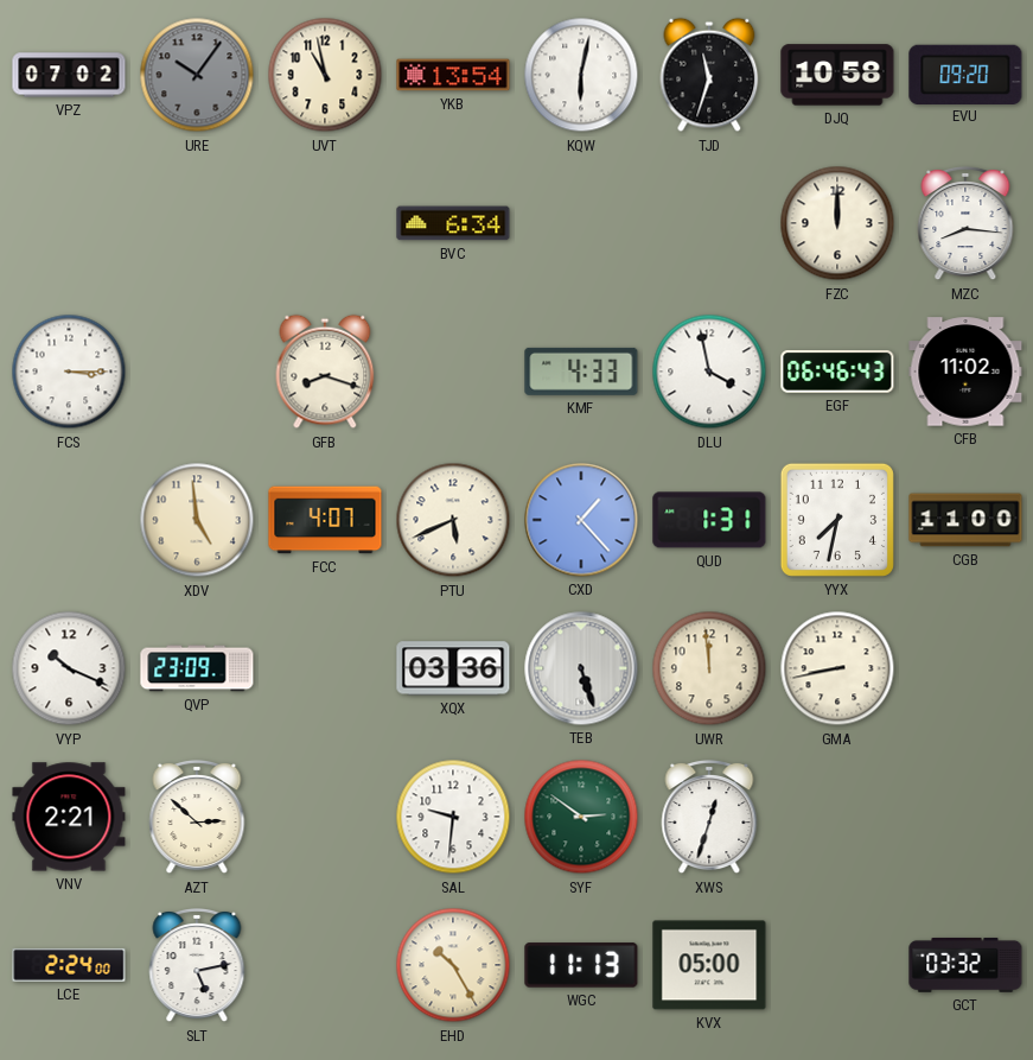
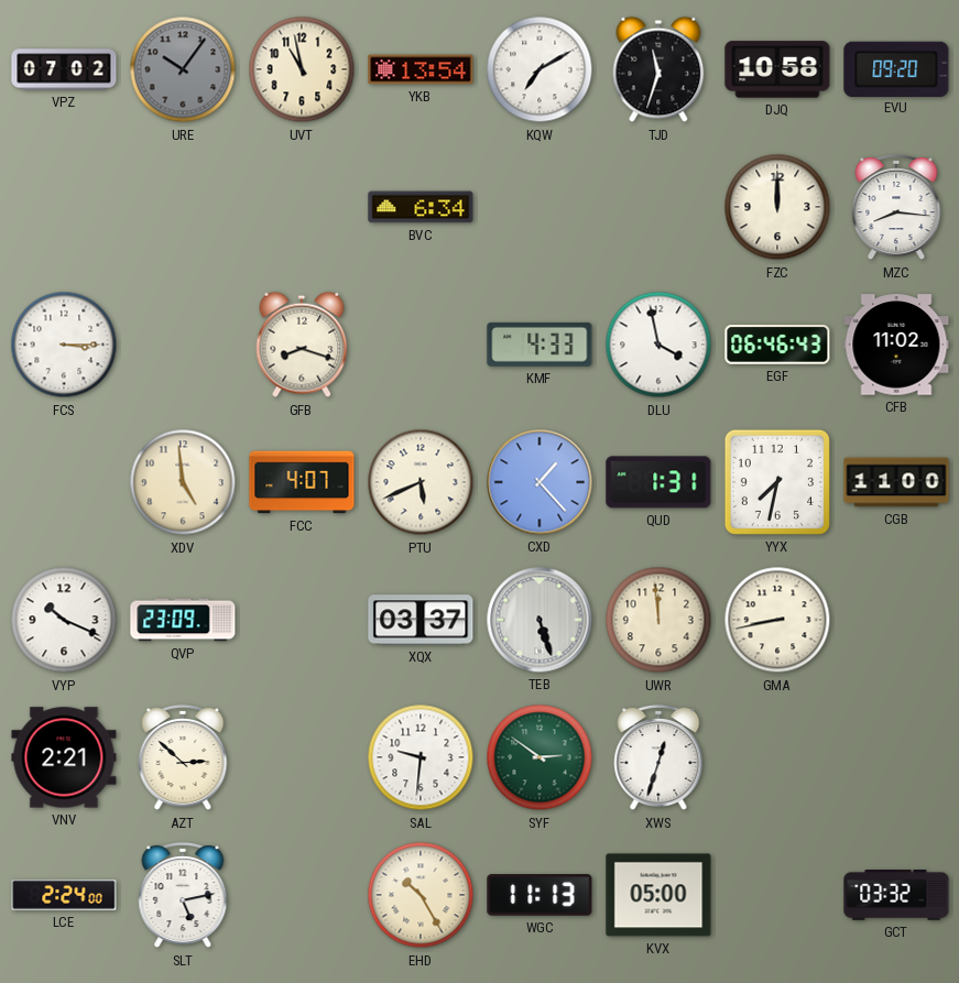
KQW: 6:02 -> 7:10
XQX: 03:36 -> 03:37
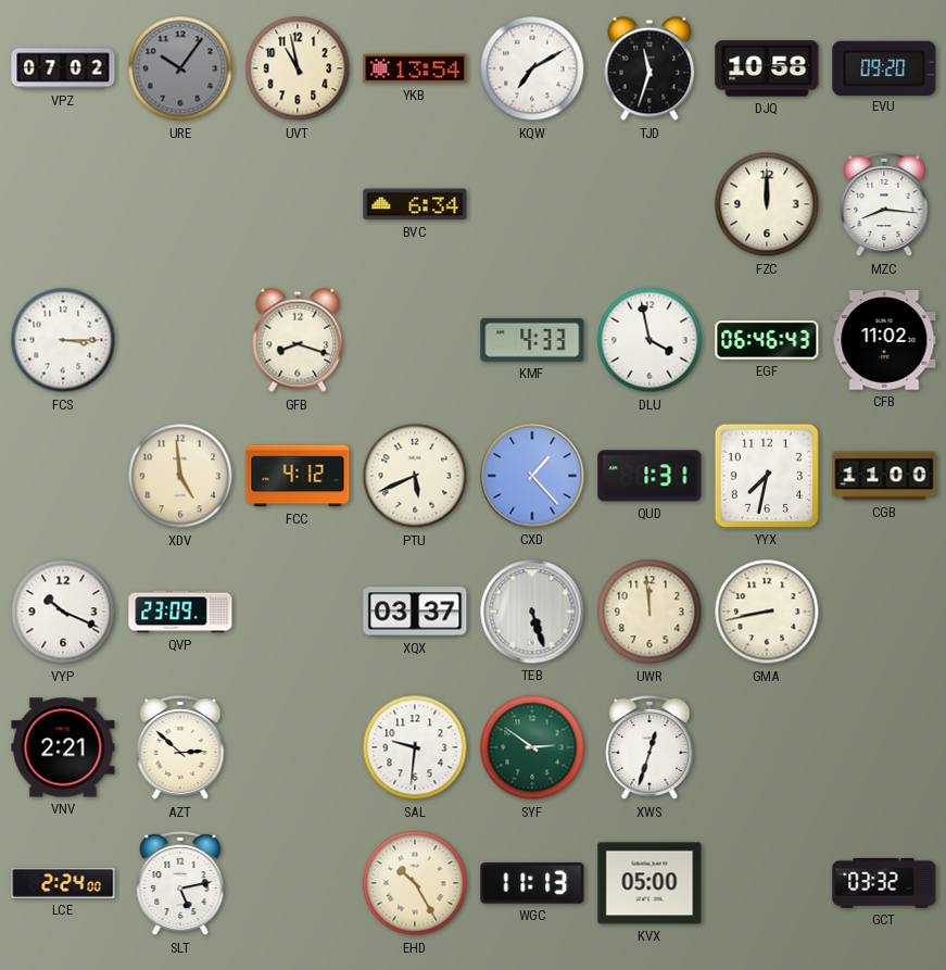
FCC: 4:07 -> 4:12
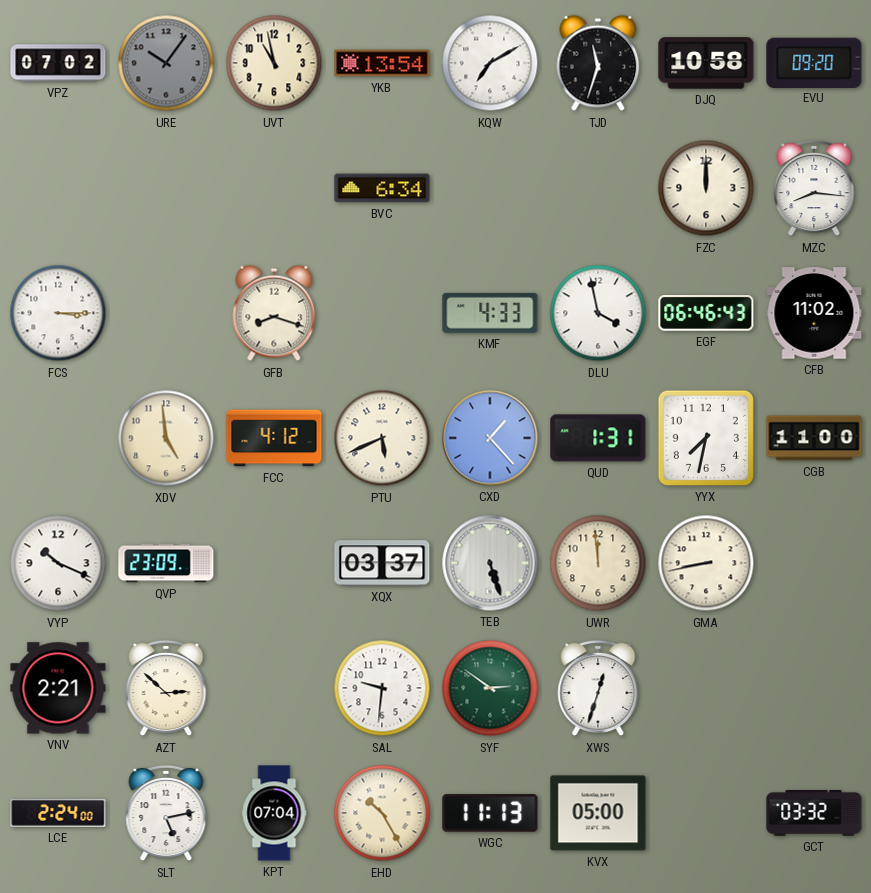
KPT: none -> 07:04
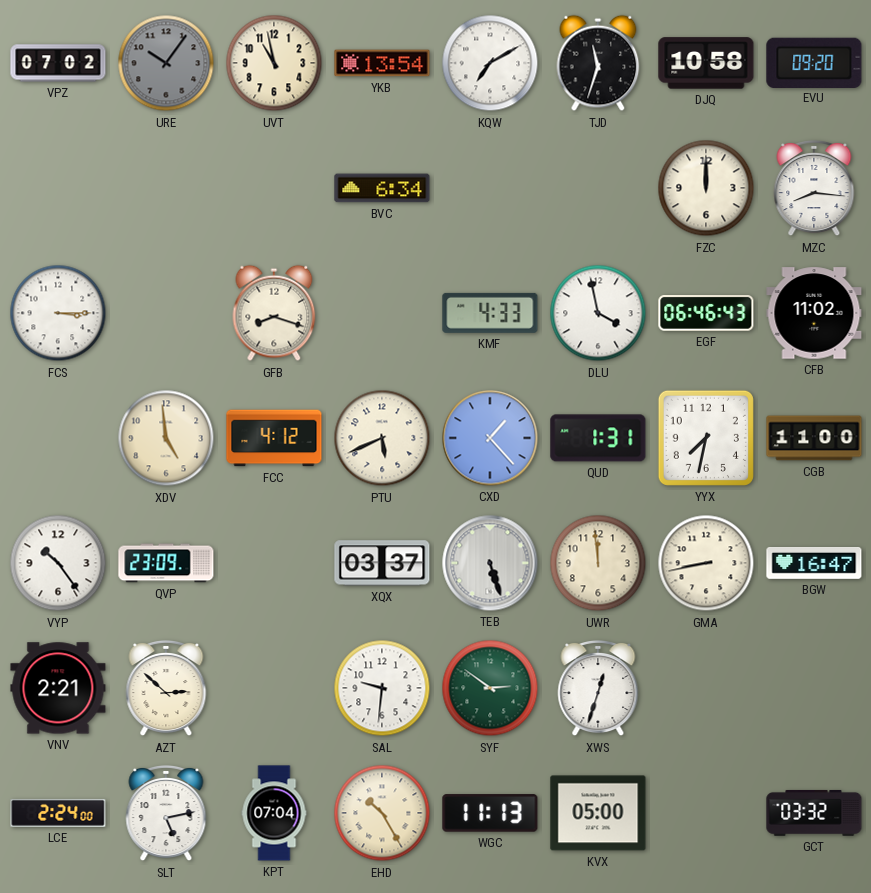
VYP: 10:19 -> 10:24
BGW: none -> 16:47
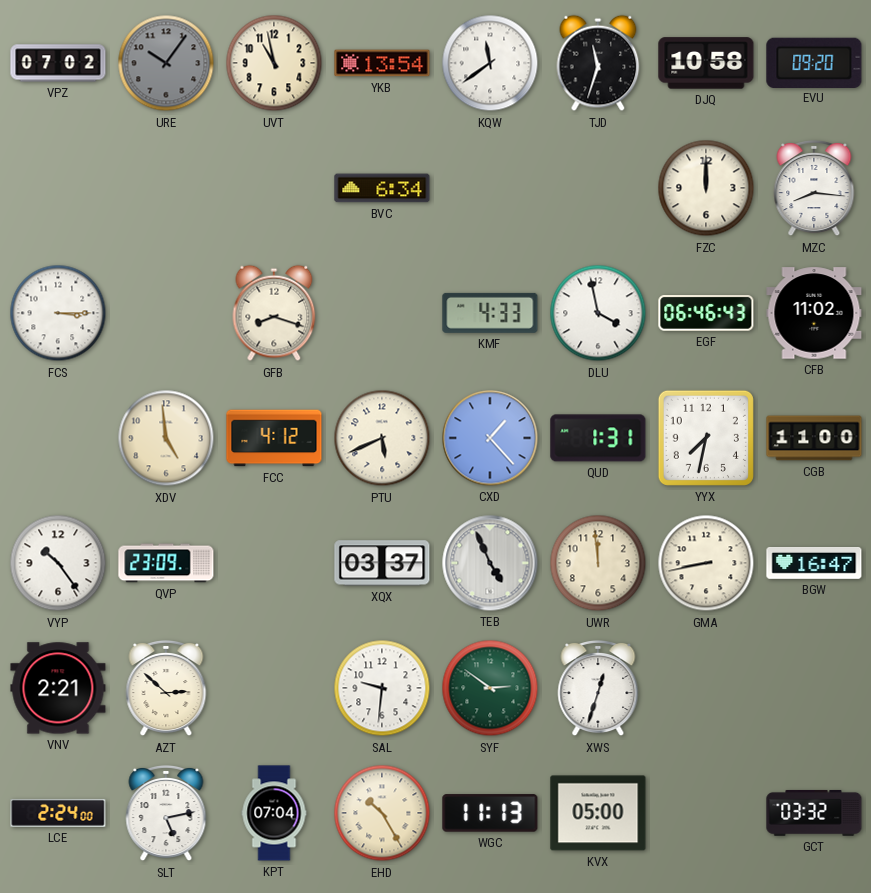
KQW: 7:10 -> 11:39
TEB: 5:27 -> 4:56
